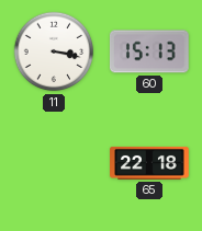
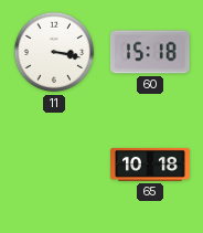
60: 15:13 -> 15:18
65: 22:18 -> 10:18
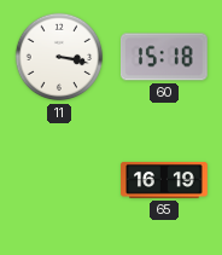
65: 10:18 -> 16:19
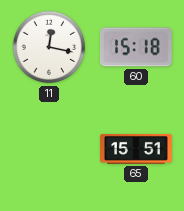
11: 3:17 -> 12:17
65: 16:19 -> 15:51
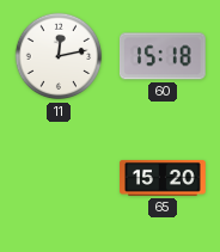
11: 12:17 -> 12:13
65: 15:51 -> 15:20
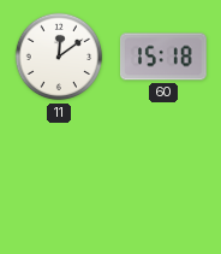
11: 12:13 -> 12:09
65: 15:20 -> none
